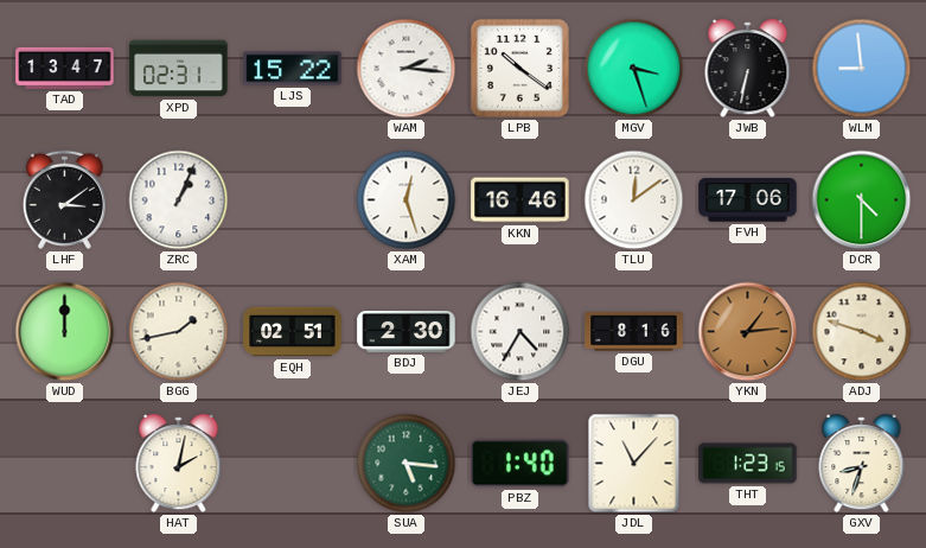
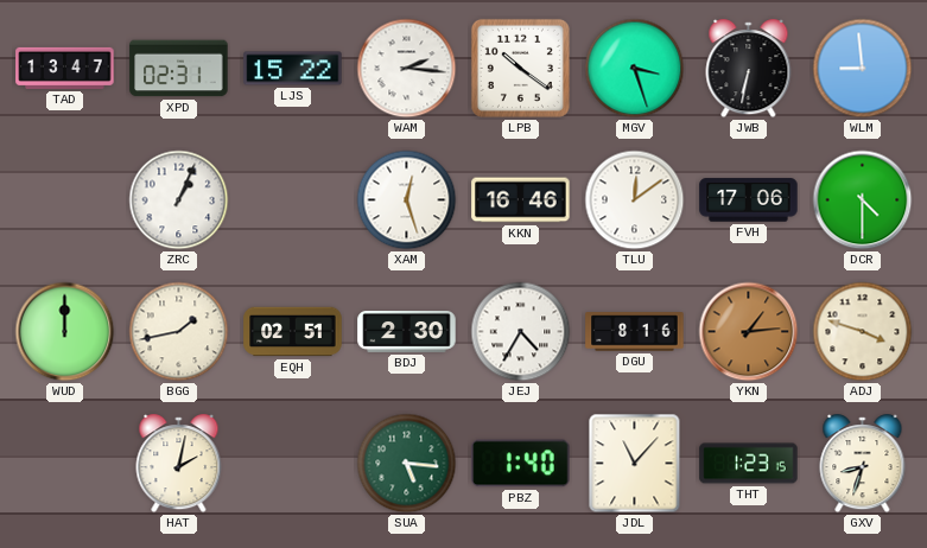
LHF: 3:09 -> none
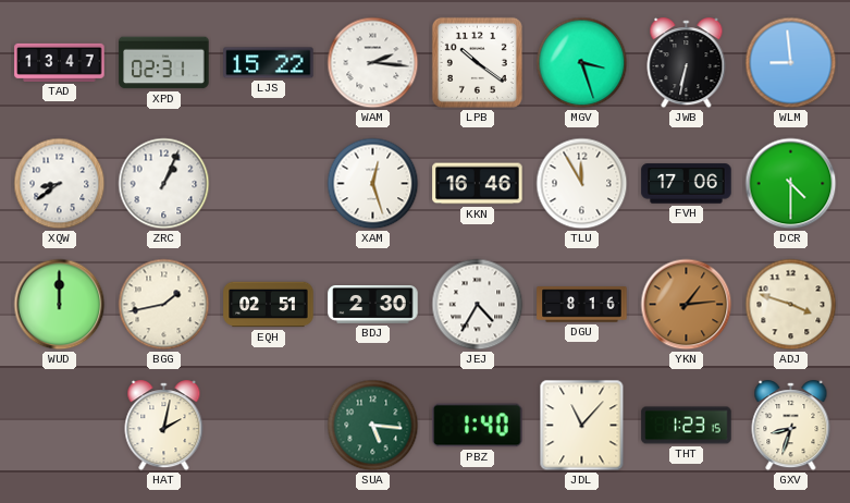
XQW: none -> 8:39
TLU: 12:09 -> 11:55
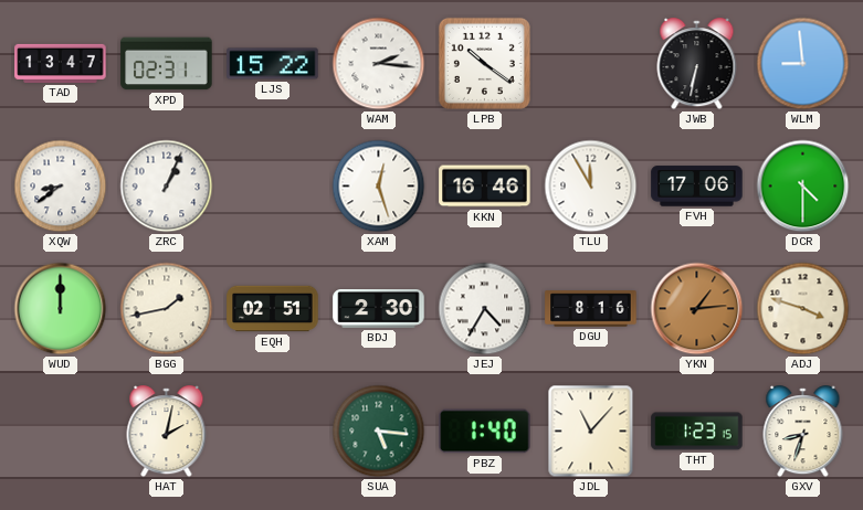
MGV: 3:27 -> none
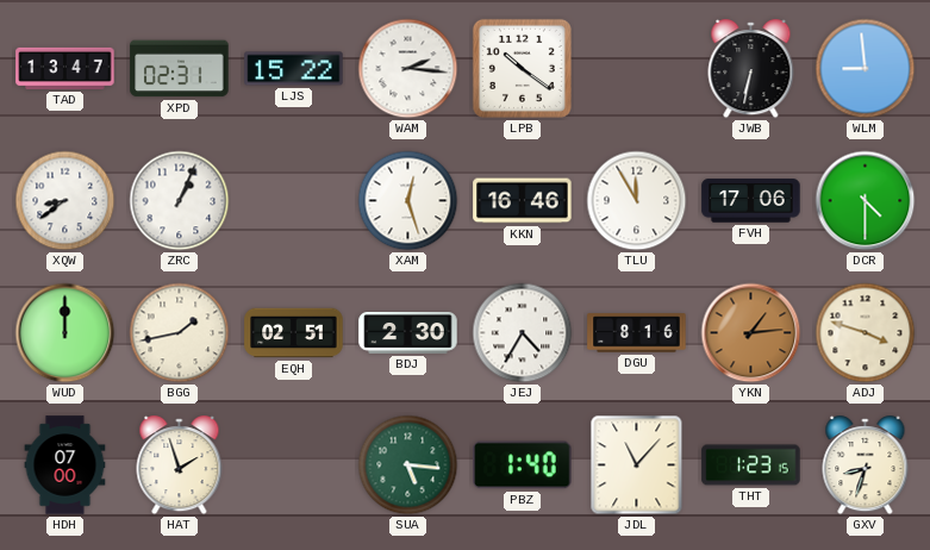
HDH: none -> 07:00
HAT: 2:02 -> 1:57
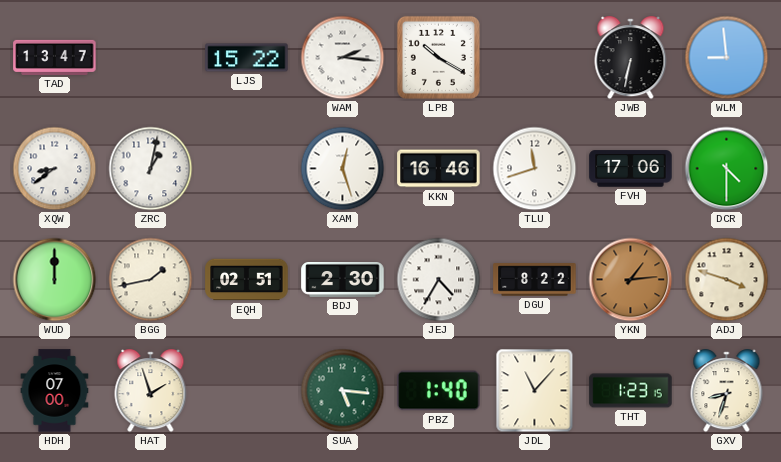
XPD: 02:31 -> none
LPB: 10:21 -> 10:20
ZRC: 1:04 -> 1:02
TLU: 11:55 -> 11:42
DGU: 8:16 -> 8:22
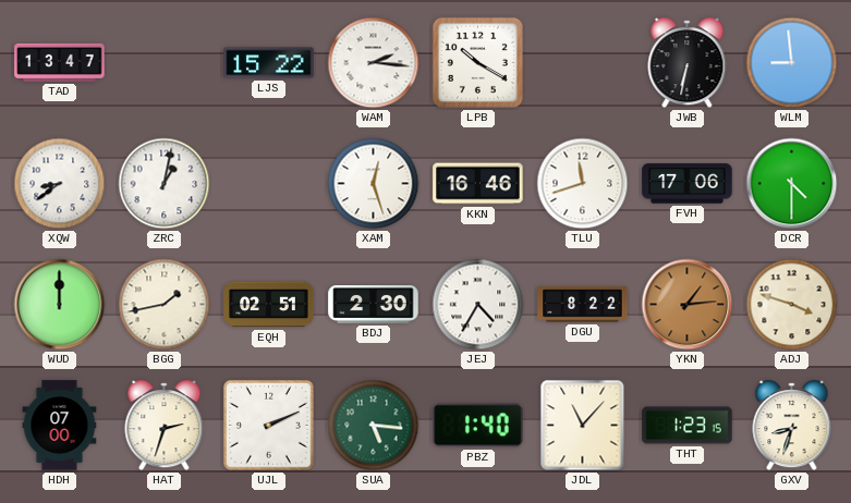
HAT: 1:57 -> 2:33
UJL: none -> 2:11
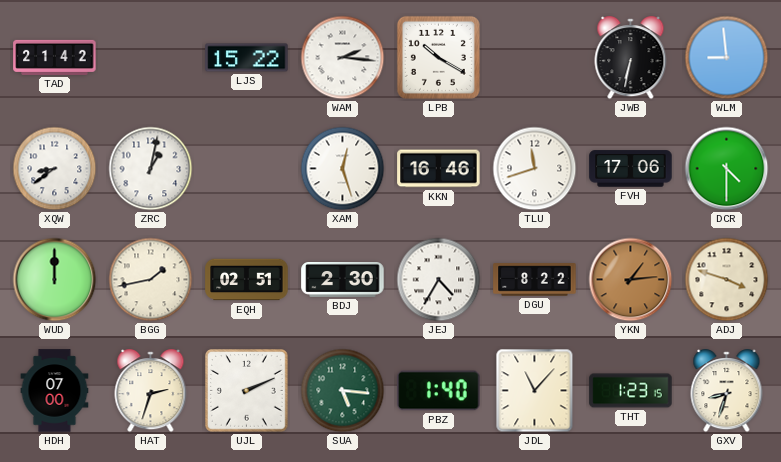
TAD: 13:47 -> 21:42
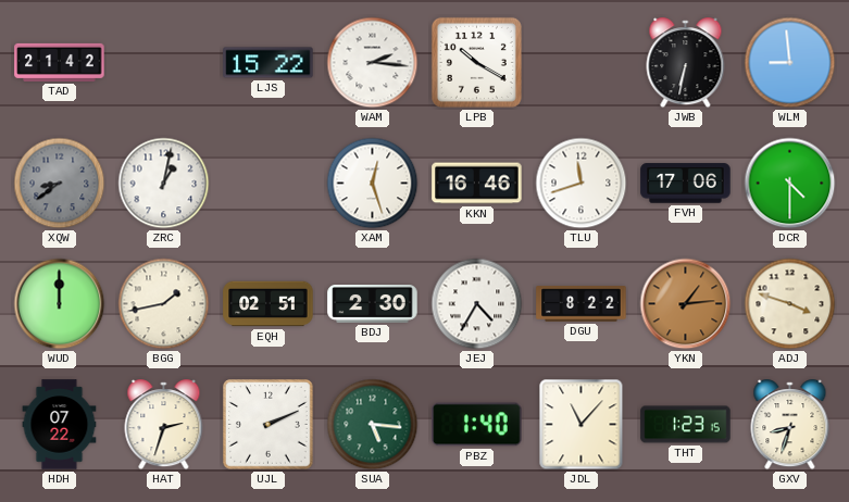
XQW dial: white -> grey
HDH: 07:00 -> 07:22
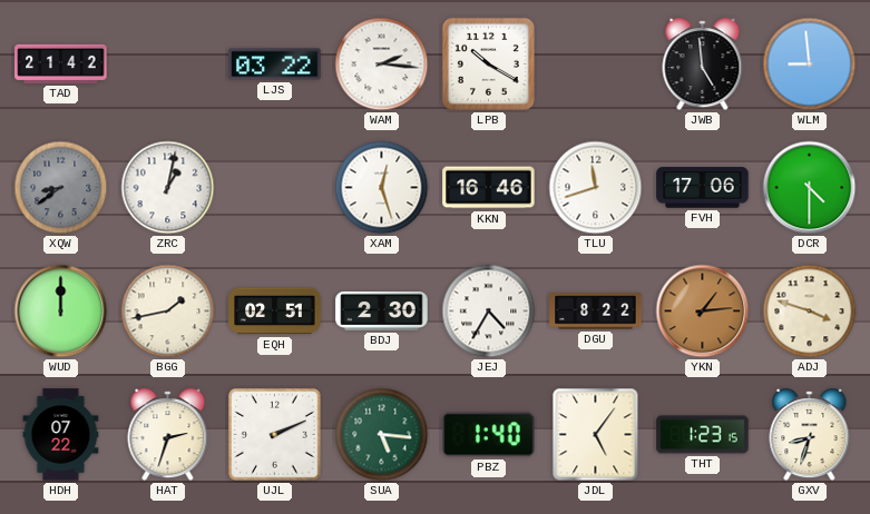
LJS: 15:22 -> 03:22
JWB: 6:32 -> 4:59
JDL: 11:07 -> 5:06
